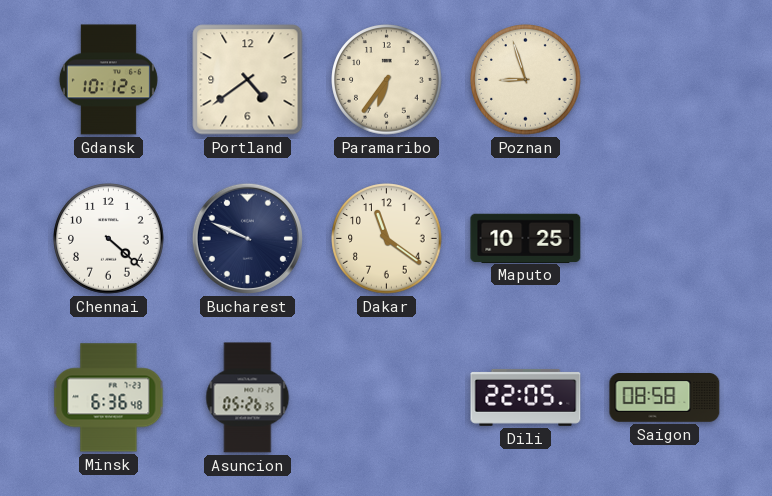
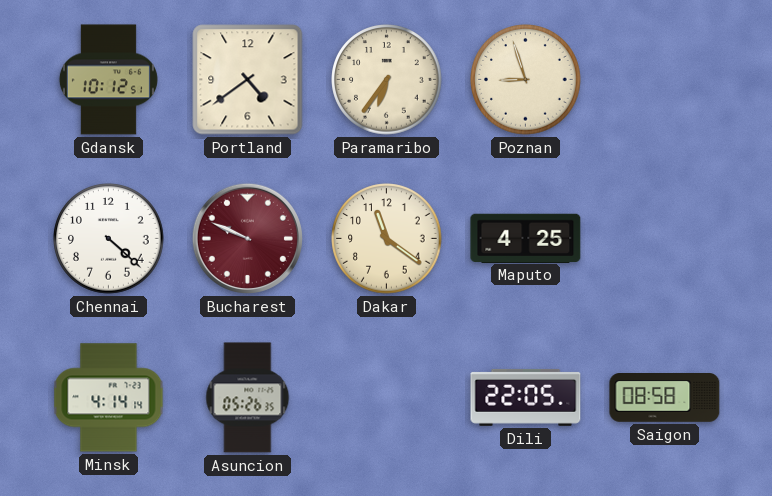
Bucharest dial: navy -> burgundy
Maputo: 10:25 -> 4:25
Minsk: 6:36 -> 4:14
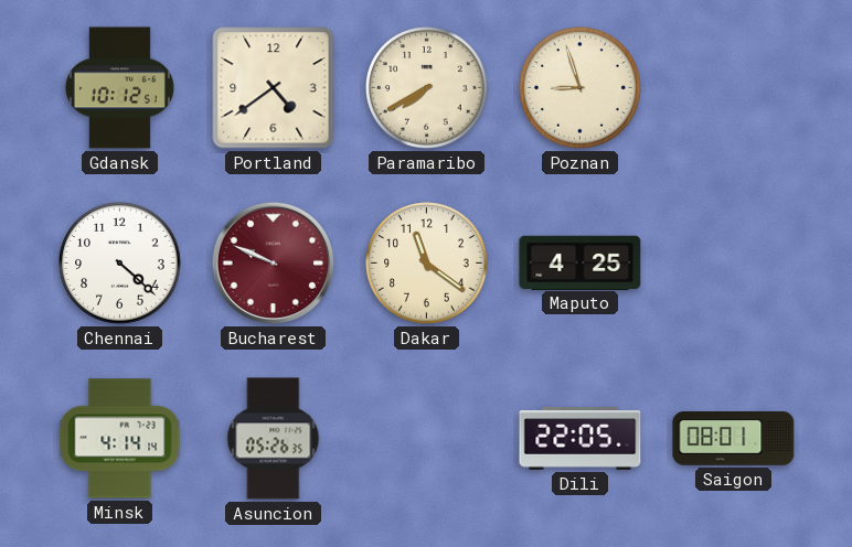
Paramaribo: 6:36 -> 7:40
Saigon: 08:58 -> 08:01
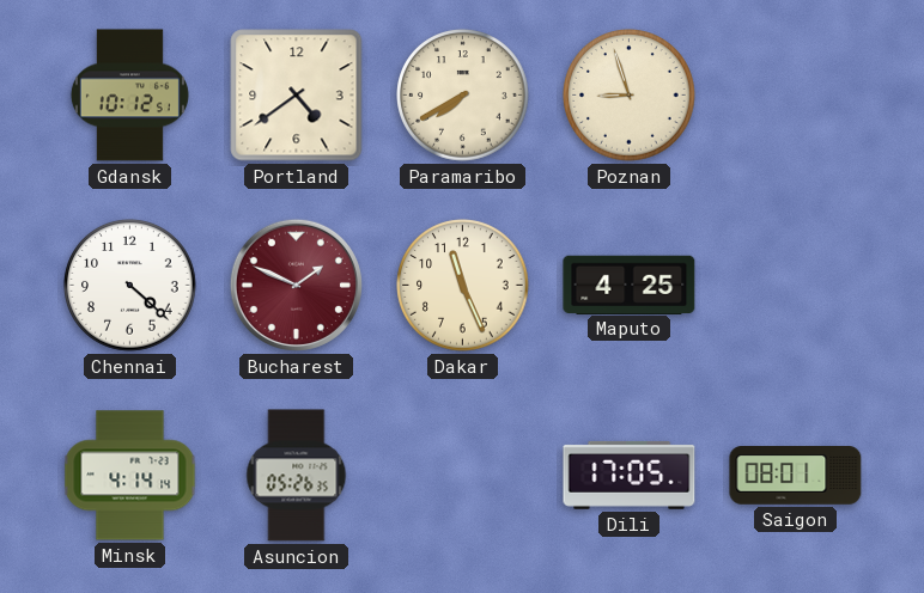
Bucharest: 9:49 -> 1:49
Dakar: 11:21 -> 11:26
Dili: 22:05 -> 17:05
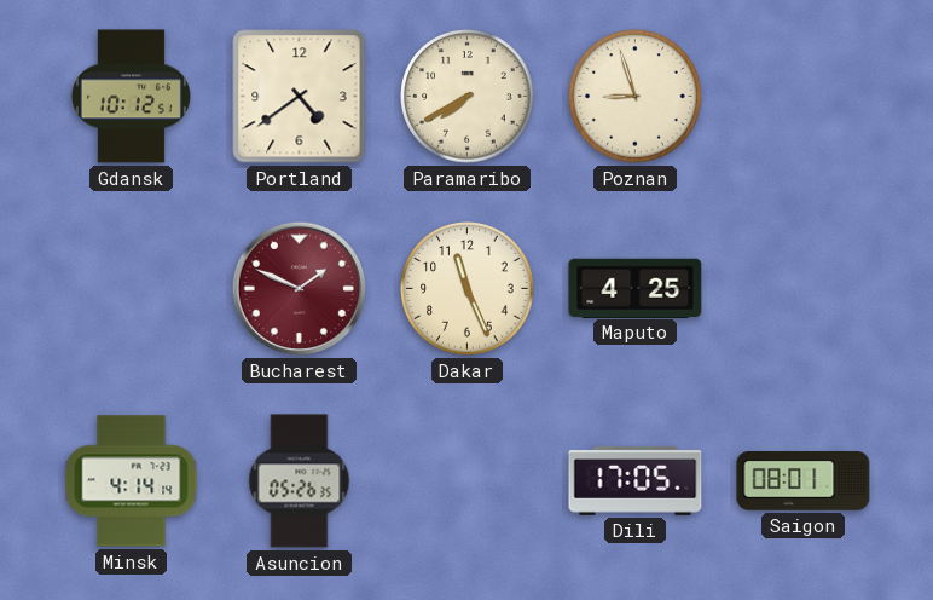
Chennai: 4:22 -> none
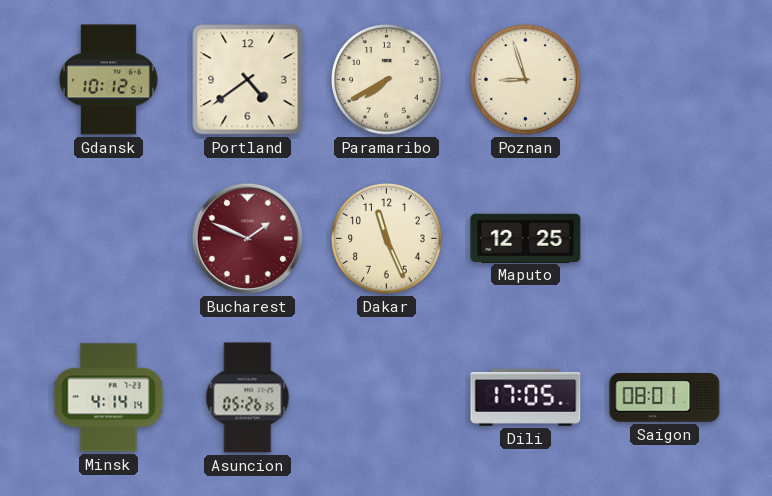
Maputo: 4:25 -> 12:25
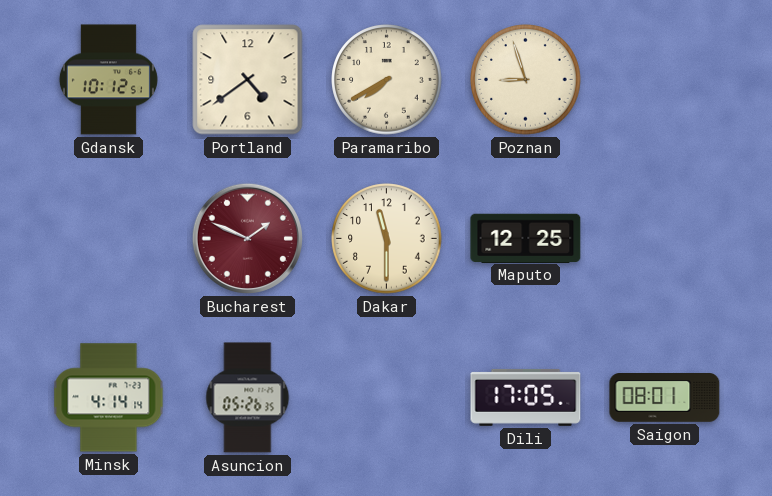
Dakar: 11:26 -> 11:30
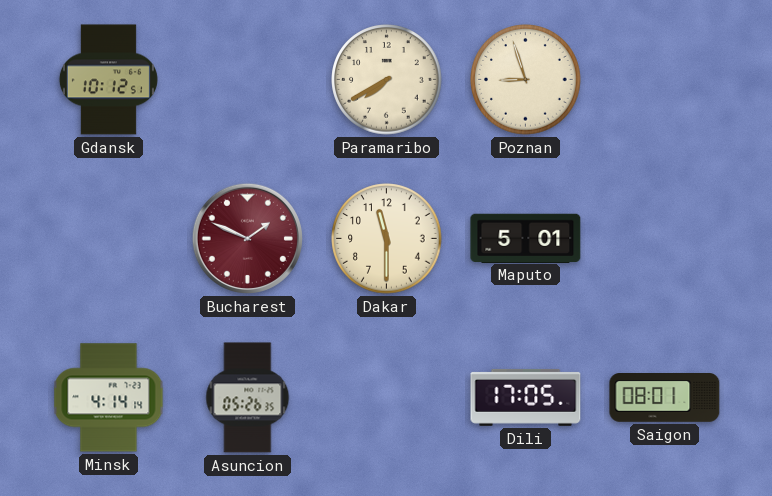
Portland: 4:39 -> none
Maputo: 12:25 -> 5:01
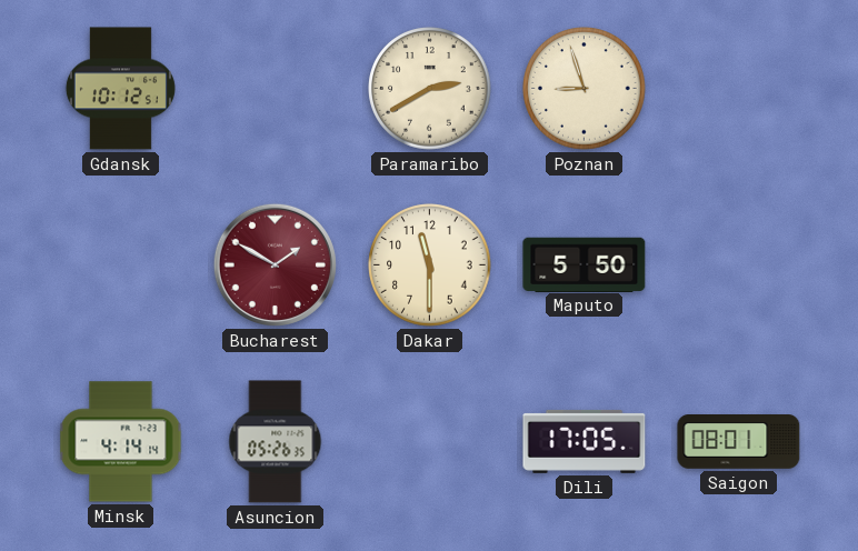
Paramaribo: 7:40 -> 2:40
Bucharest: 1:49 -> 1:50
Maputo: 5:01 -> 5:50
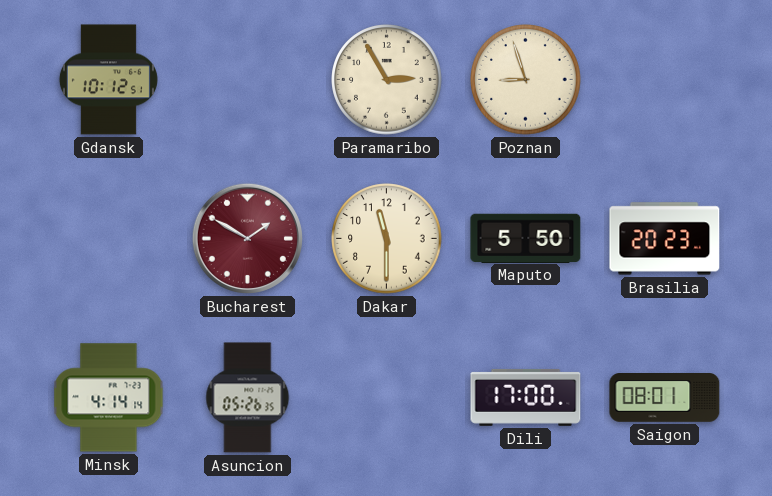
Paramaribo: 2:40 -> 2:55
Brasilia: none -> 20:23
Dili: 17:05 -> 17:00
